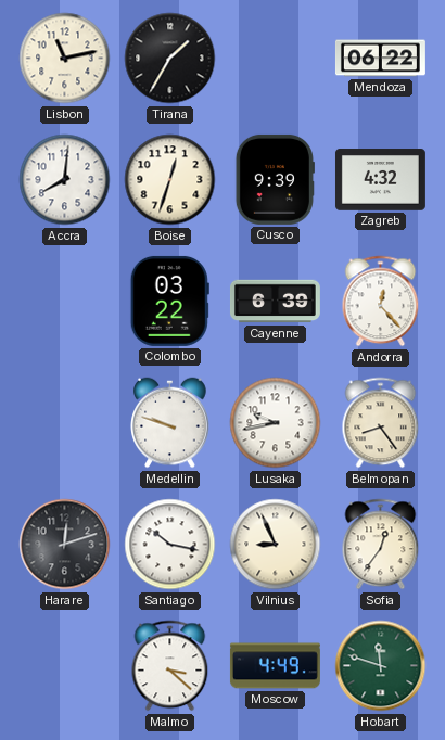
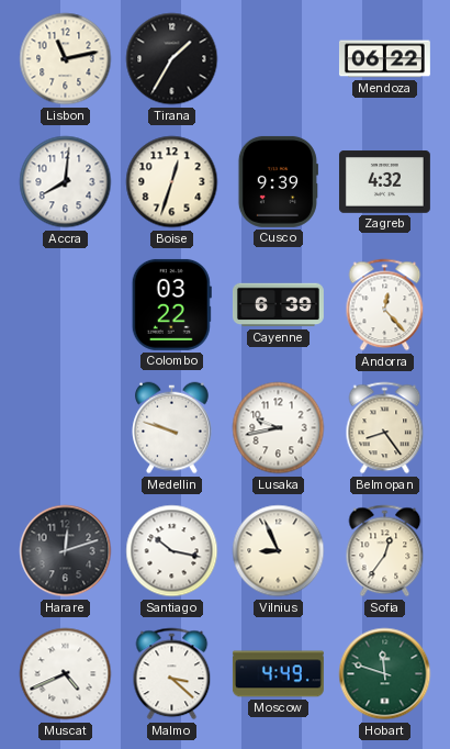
Muscat: none -> 4:41
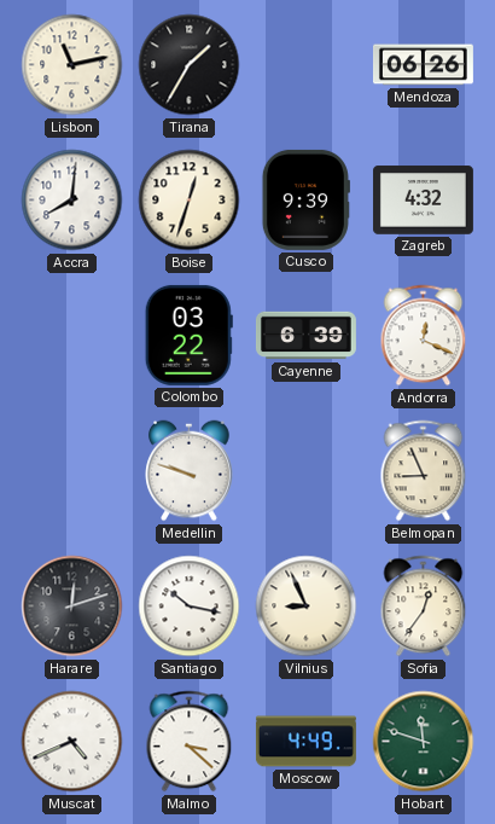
Mendoza: 06:22 -> 06:26
Andorra: 12:23 -> 12:19
Lusaka: 9:43 -> none
Belmopan: 8:24 -> 8:56
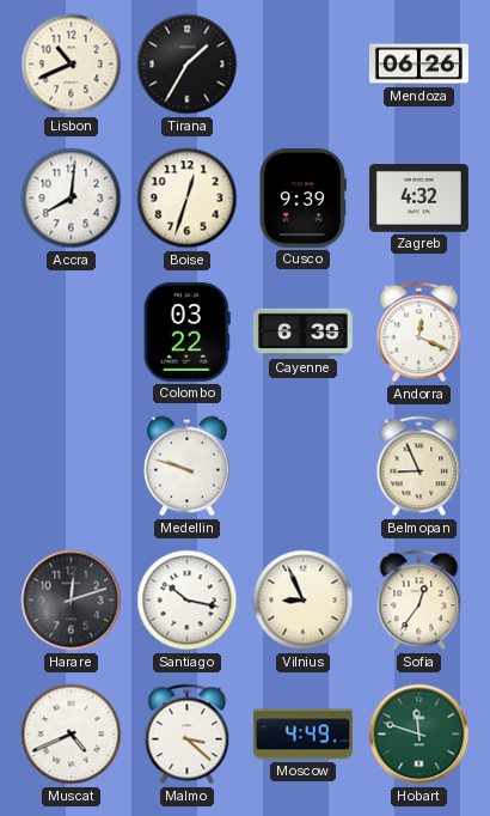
Lisbon: 11:13 -> 10:41
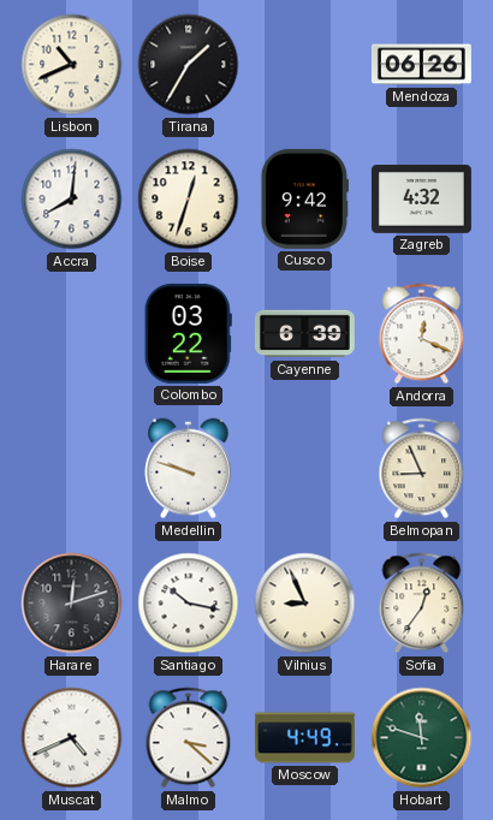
Cusco: 9:39 -> 9:42
